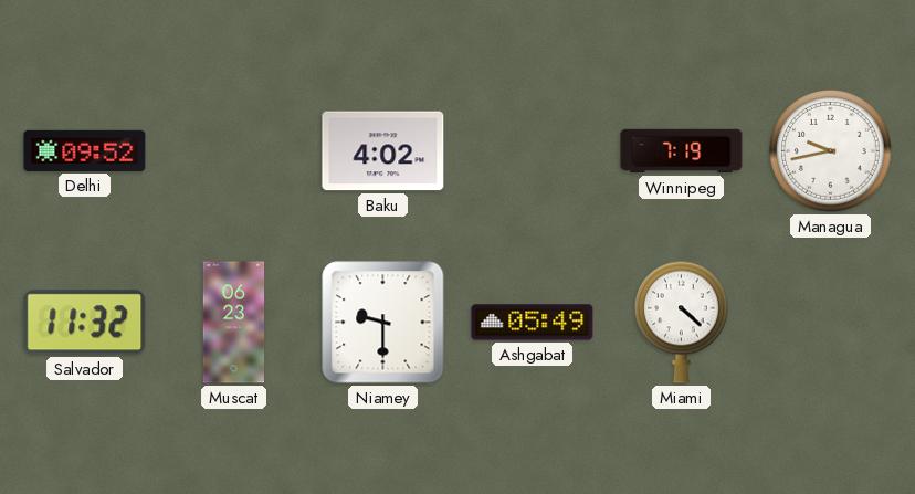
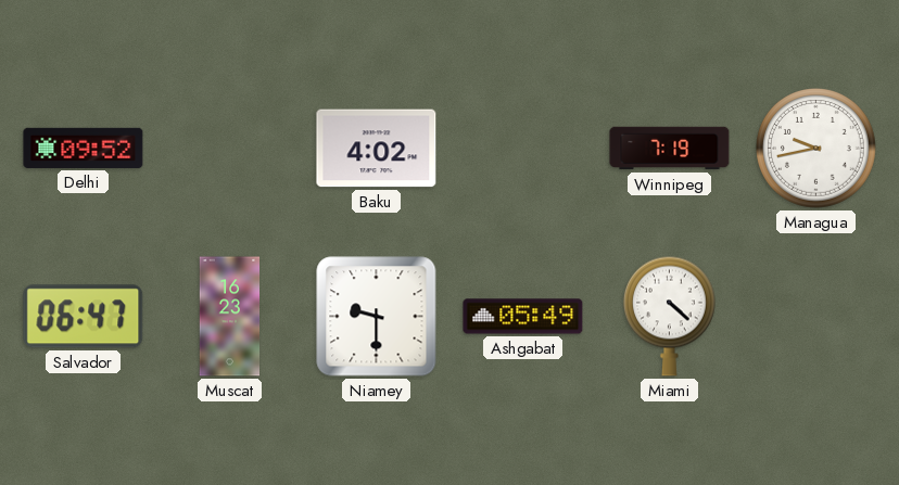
Salvador: 11:32 -> 06:47
Muscat: 06:23 -> 16:23
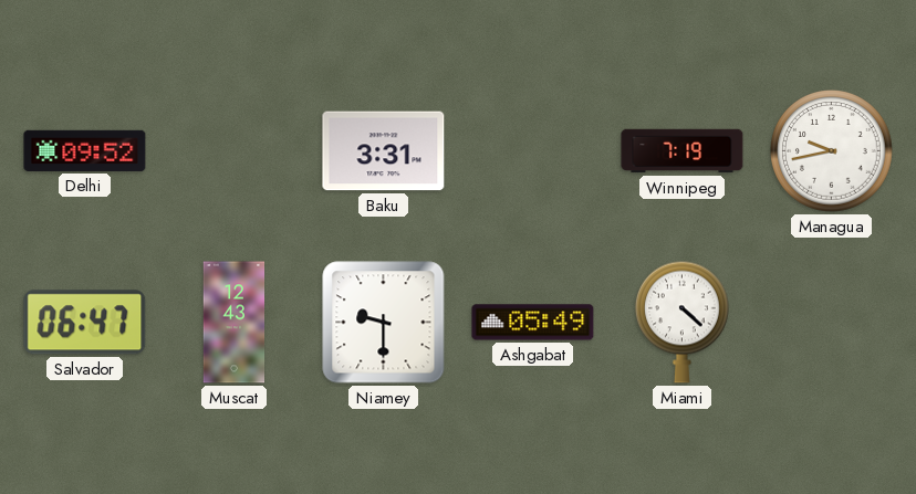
Baku: 4:02 -> 3:31
Muscat: 16:23 -> 12:43
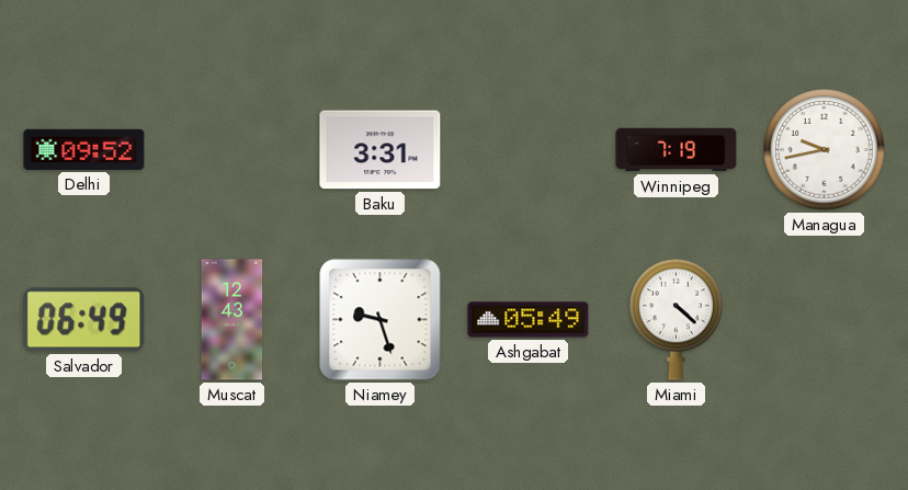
Salvador: 06:47 -> 06:49
Niamey: 9:30 -> 9:27
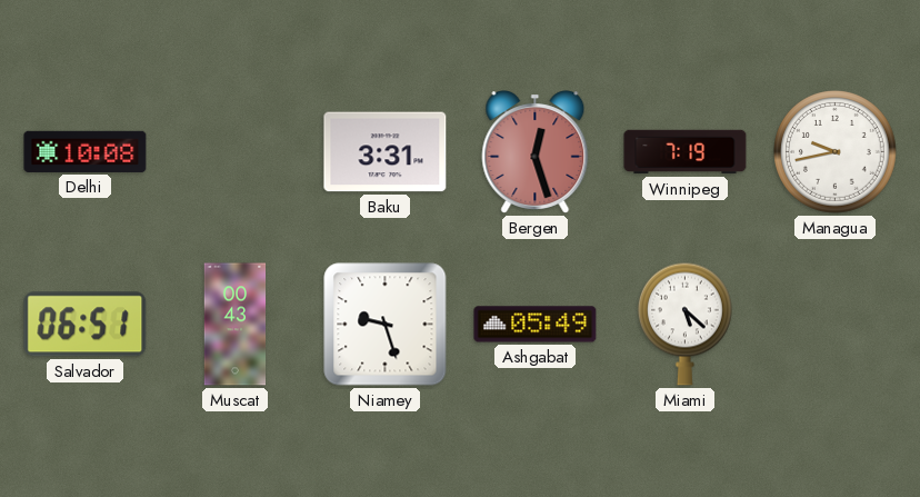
Delhi: 09:52 -> 10:08
Bergen: none -> 12:27
Salvador: 06:49 -> 06:51
Muscat: 12:43 -> 00:43
Miami: 4:22 -> 5:22
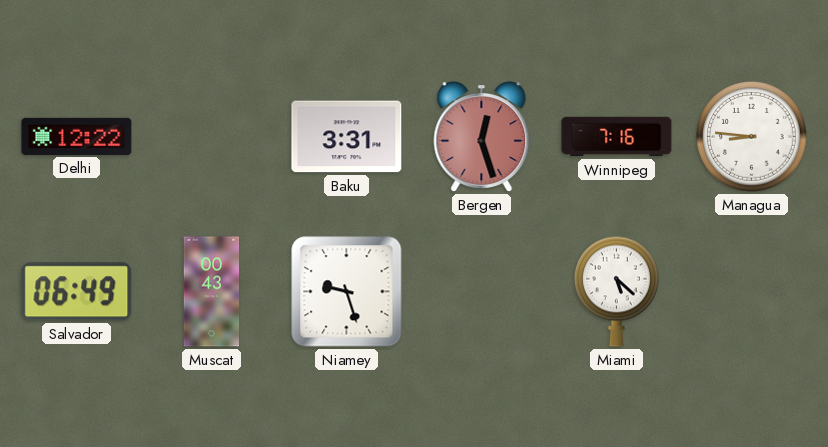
Delhi: 10:08 -> 12:22
Winnipeg: 7:19 -> 7:16
Managua: 9:43 -> 8:46
Salvador: 06:51 -> 06:49
Ashgabat: 05:49 -> none
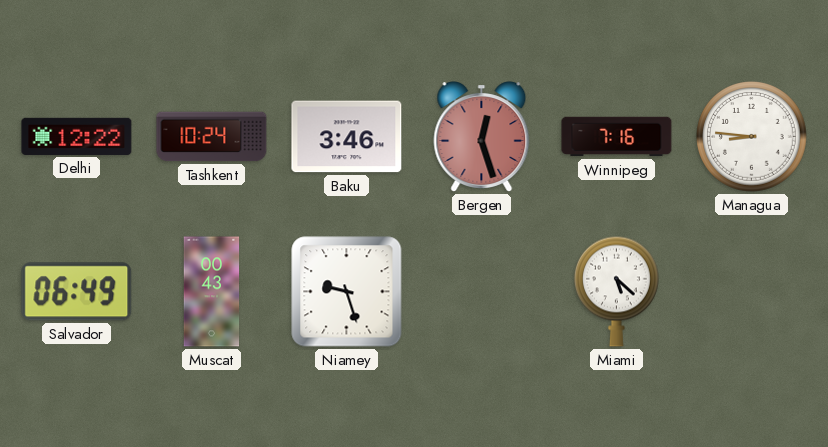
Tashkent: none -> 10:24
Baku: 3:31 -> 3:46
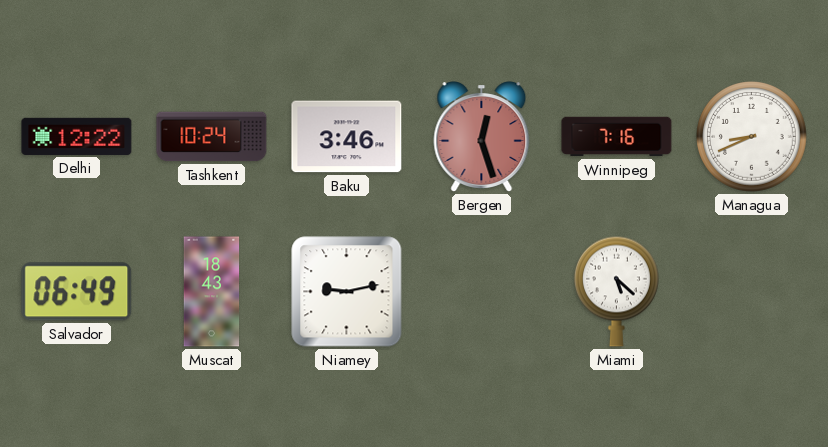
Managua: 8:46 -> 8:41
Muscat: 00:43 -> 18:43
Niamey: 9:27 -> 9:13
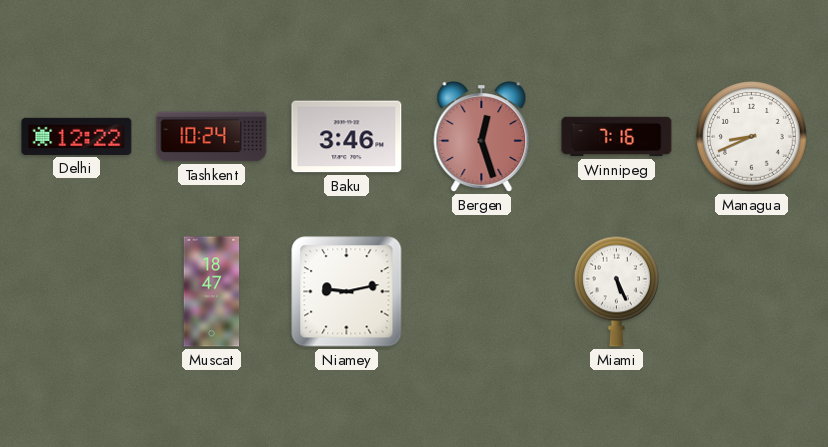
Salvador: 06:49 -> none
Muscat: 18:43 -> 18:47
Miami: 5:22 -> 5:26
